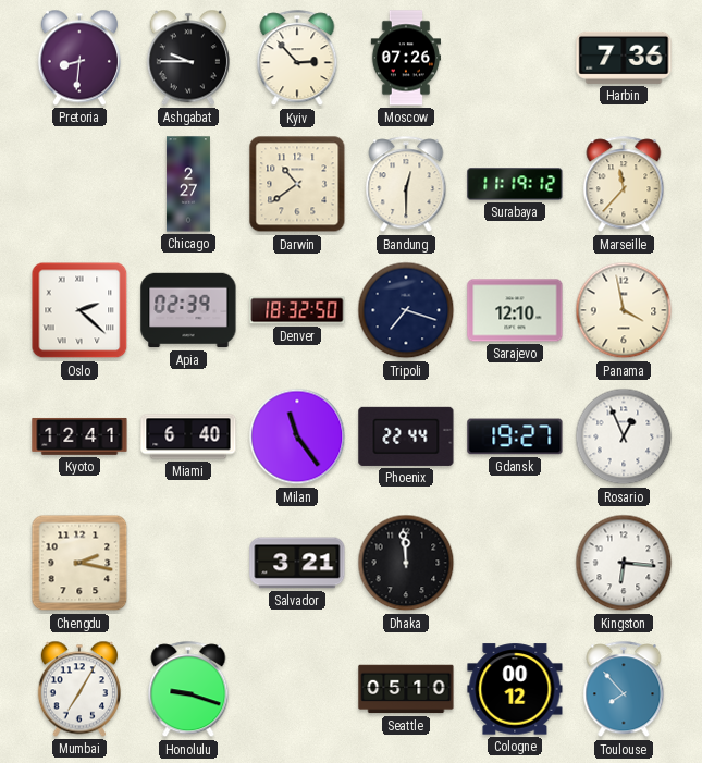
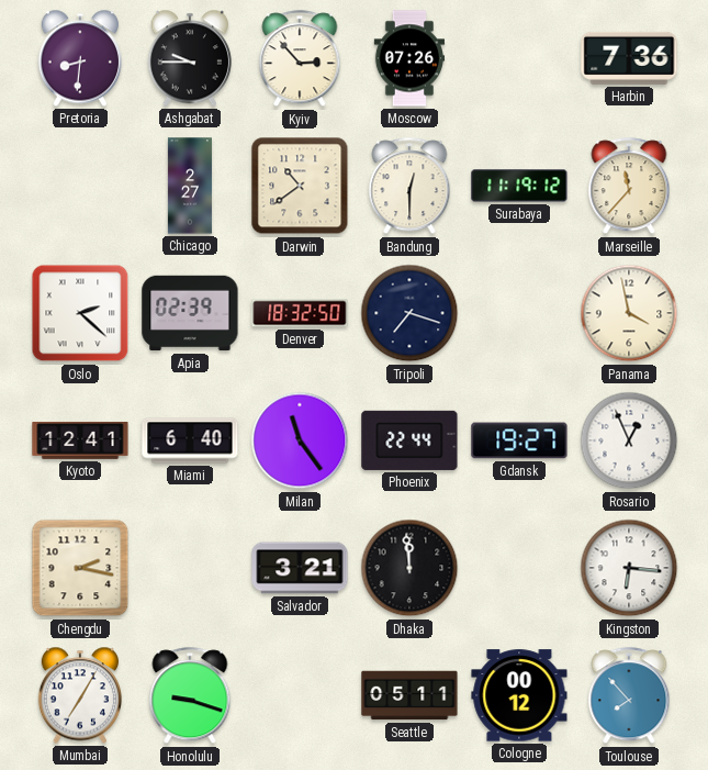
Sarajevo: 12:10 -> none
Seattle: 05:10 -> 05:11
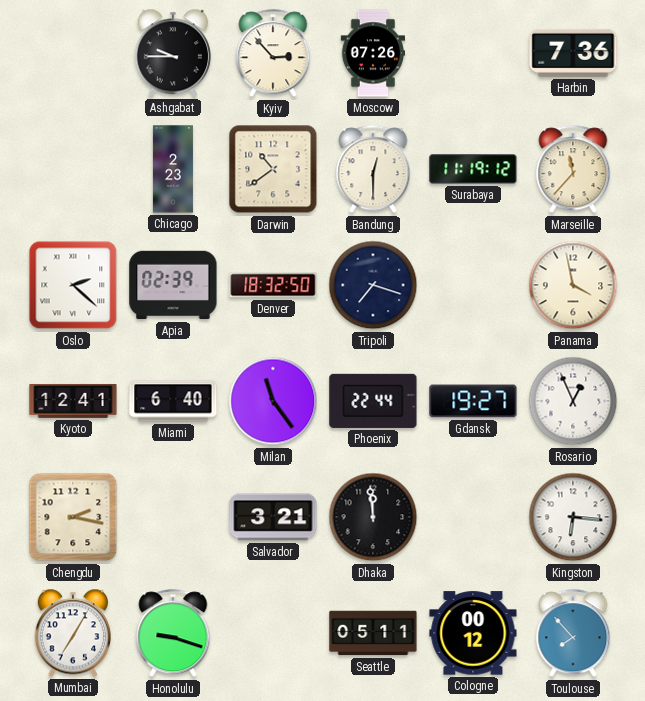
Pretoria: 8:31 -> none
Chicago: 2:27 -> 2:23
